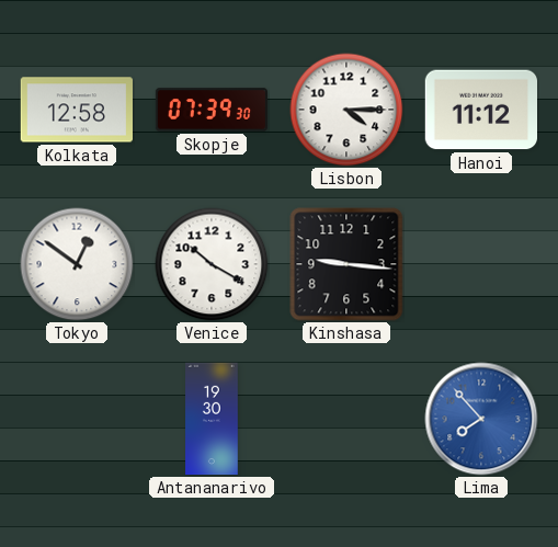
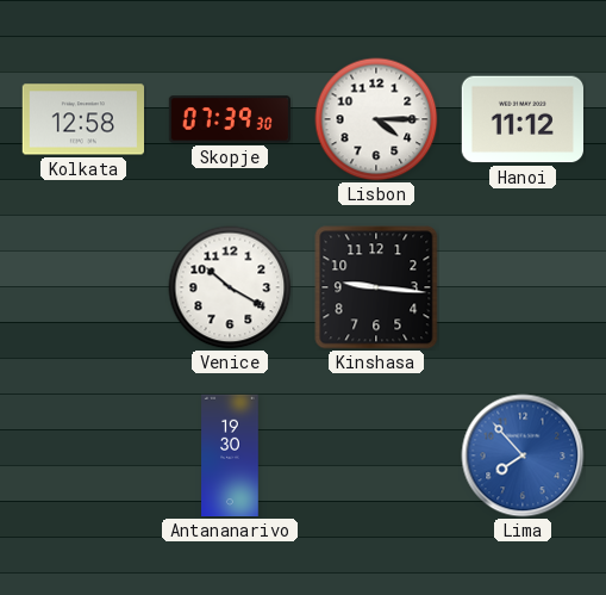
Tokyo: 12:51 -> none
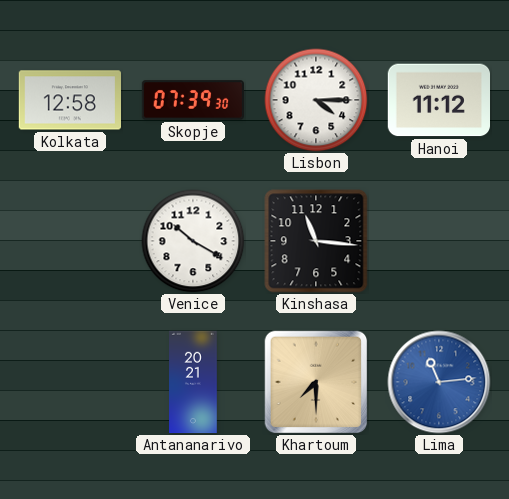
Kinshasa: 9:16 -> 11:16
Antananarivo: 19:30 -> 20:21
Khartoum: none -> 7:30
Lima: 7:53 -> 11:14
